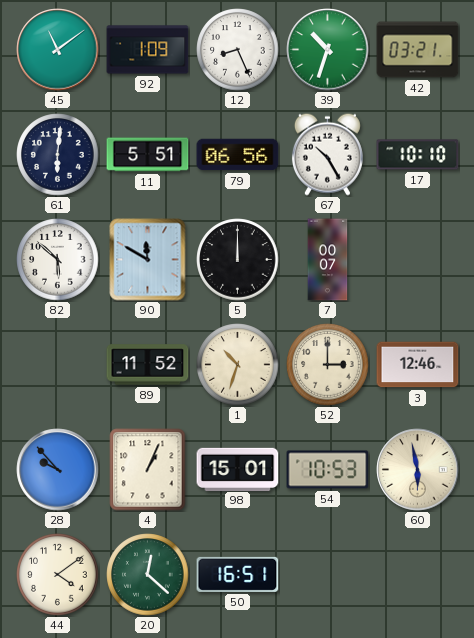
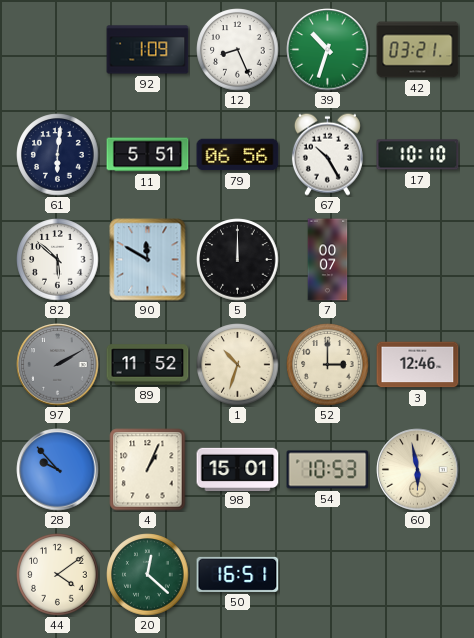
45: 11:09 -> none
97: none -> 2:10
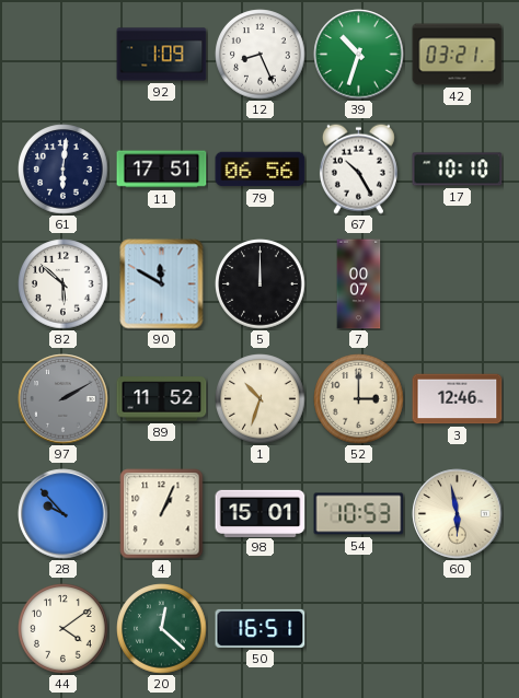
11: 5:51 -> 17:51
